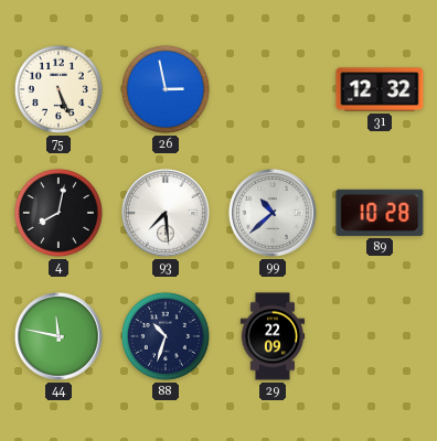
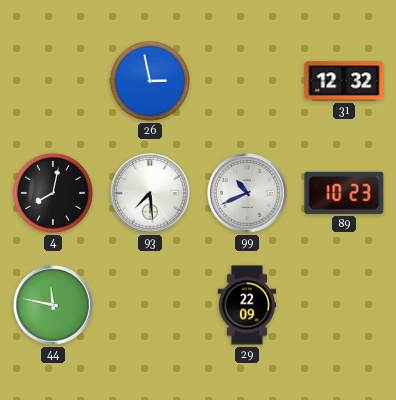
75: 5:26 -> none
99: 10:38 -> 10:41
89: 10:28 -> 10:23
88: 10:33 -> none
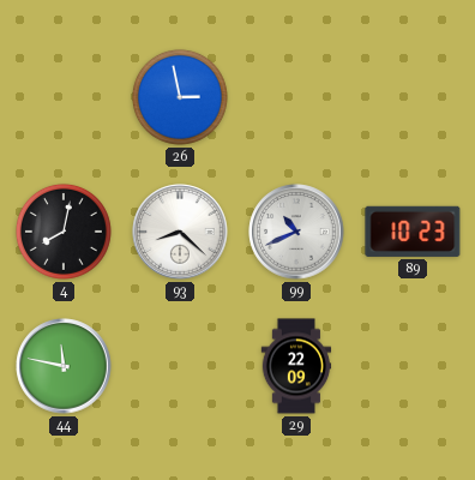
31: 12:32 -> none
93: 7:29 -> 8:22
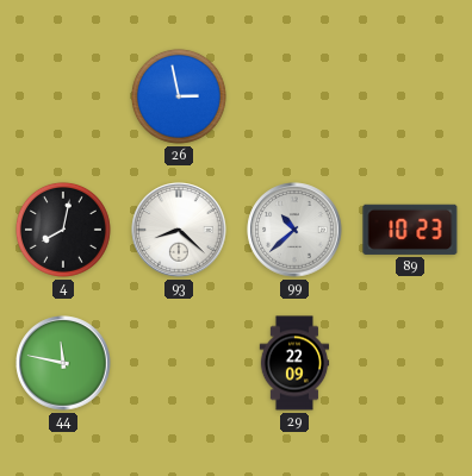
99: 10:41 -> 10:38
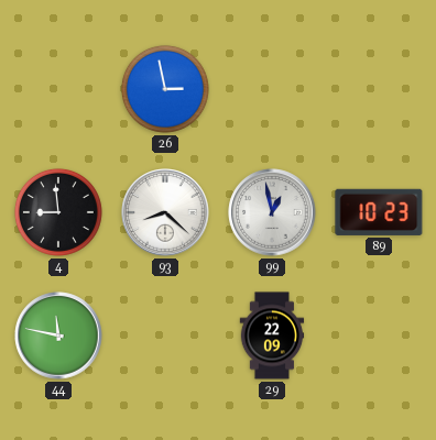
4: 8:02 -> 8:59
99: 10:38 -> 12:58
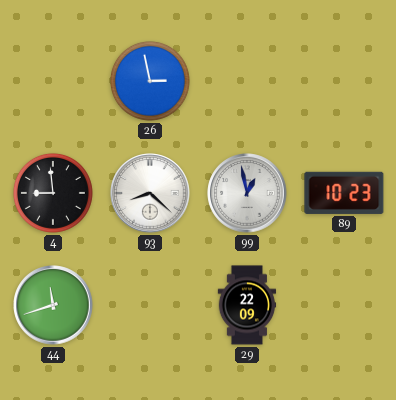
44: 11:47 -> 11:42
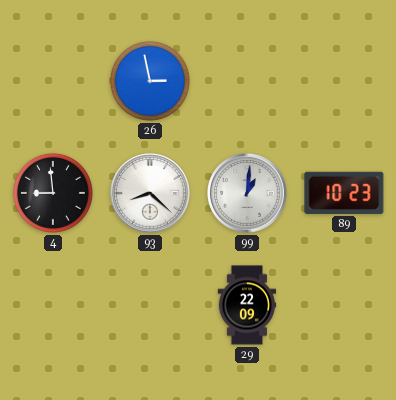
99: 12:58 -> 1:01
44: 11:42 -> none
